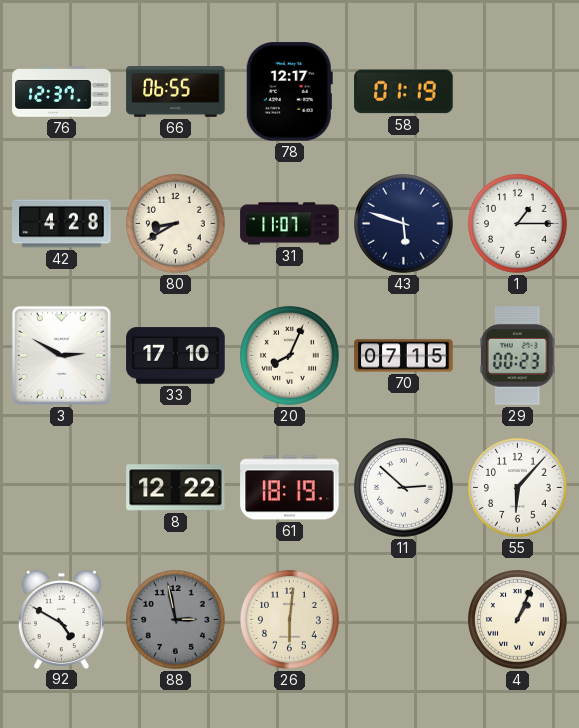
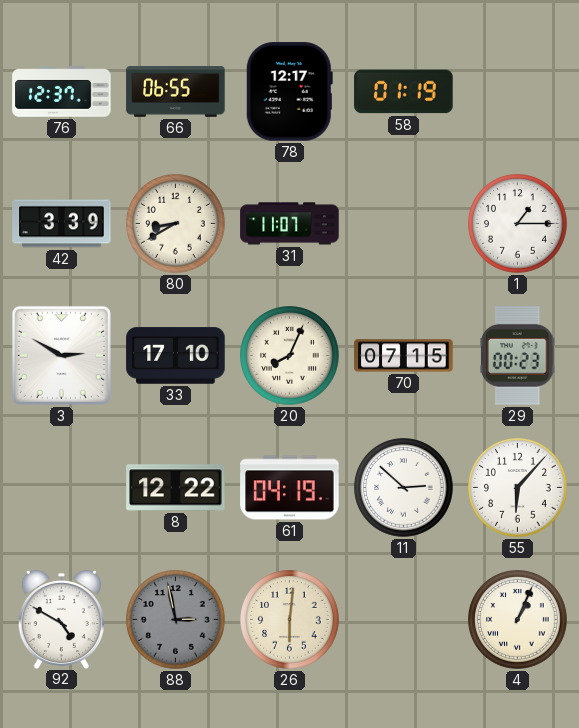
42: 4:28 -> 3:39
43: 5:48 -> none
61: 18:19 -> 04:19
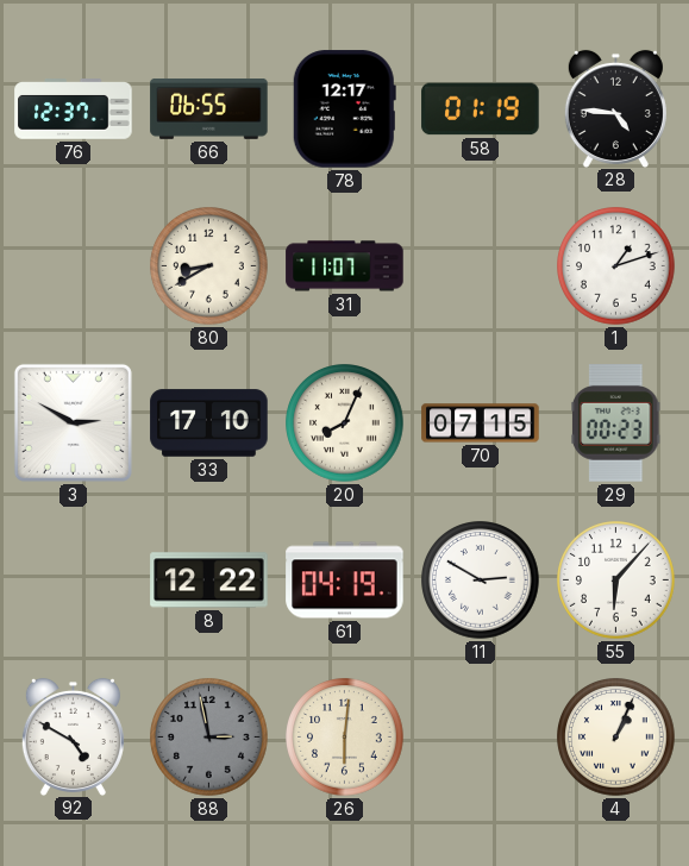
28: none -> 4:46
42: 3:39 -> none
1: 1:15 -> 1:12
11: 2:52 -> 2:50
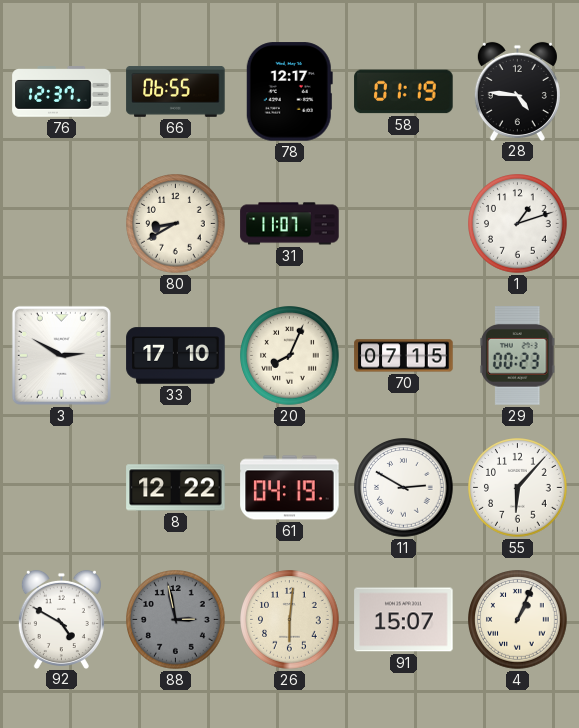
91: none -> 15:07
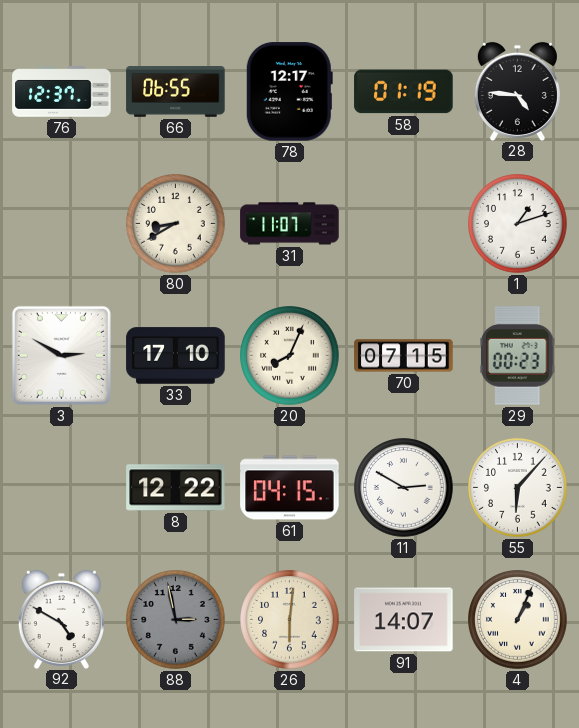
61: 04:19 -> 04:15
91: 15:07 -> 14:07
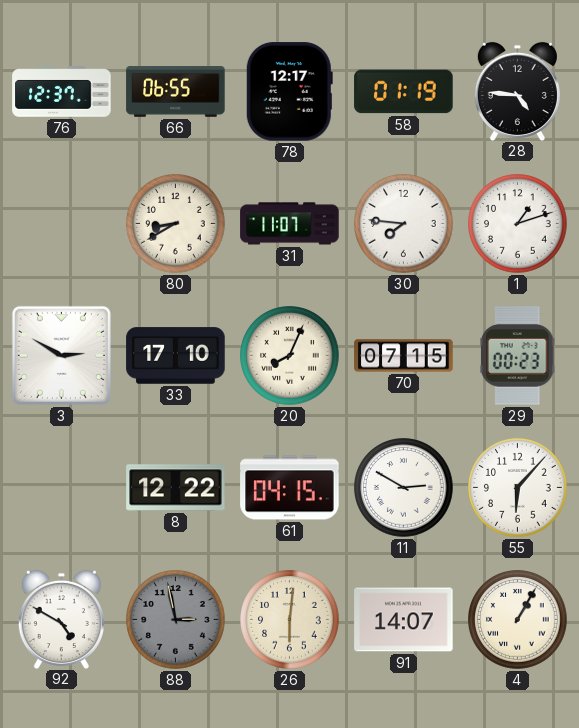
30: none -> 7:46
4: 1:04 -> 1:05
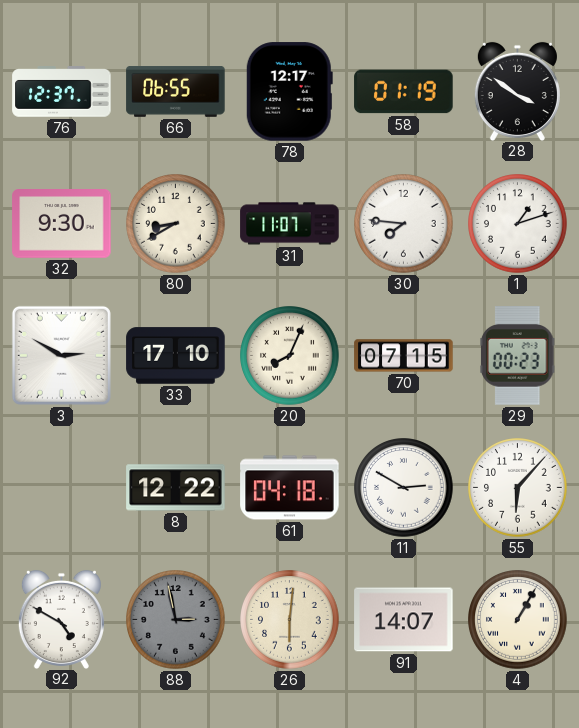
28: 4:46 -> 3:51
32: none -> 9:30
61: 04:15 -> 04:18
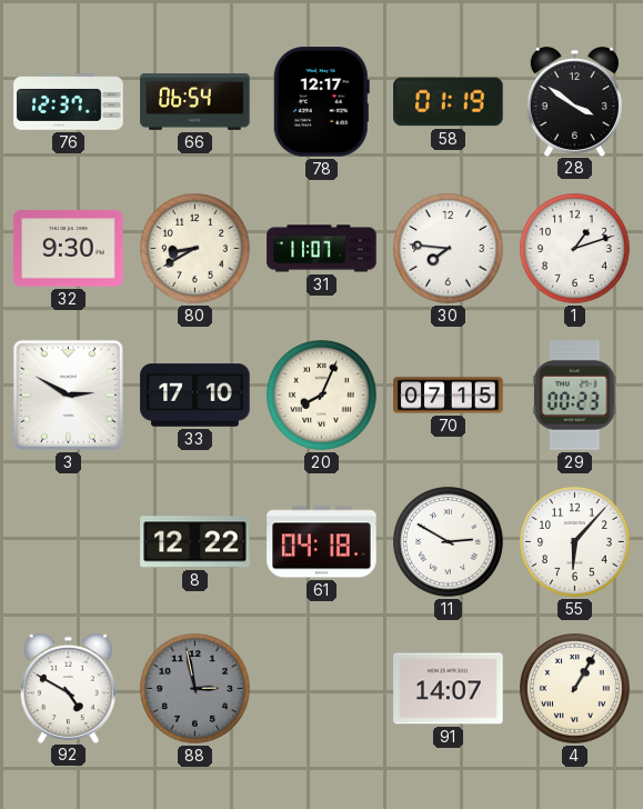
66: 06:55 -> 06:54
26: 6:01 -> none
